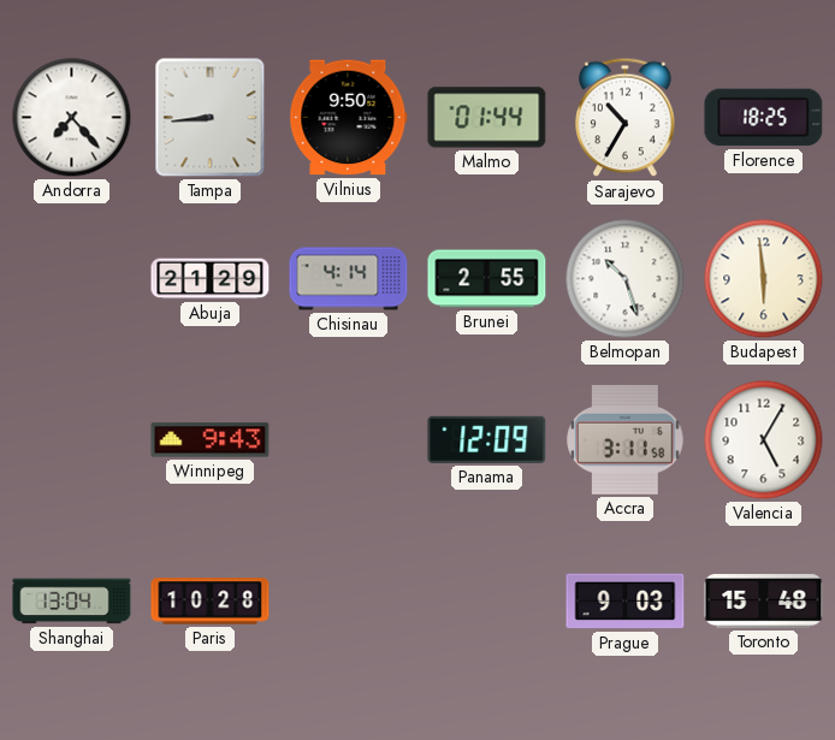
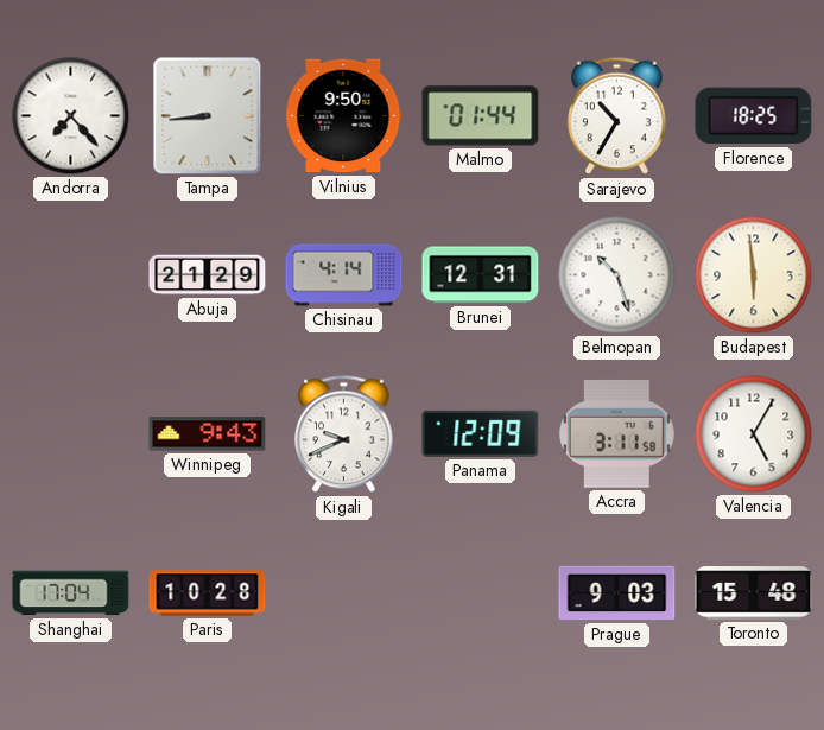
Brunei: 2:55 -> 12:31
Kigali: none -> 9:41
Shanghai: 13:04 -> 17:04
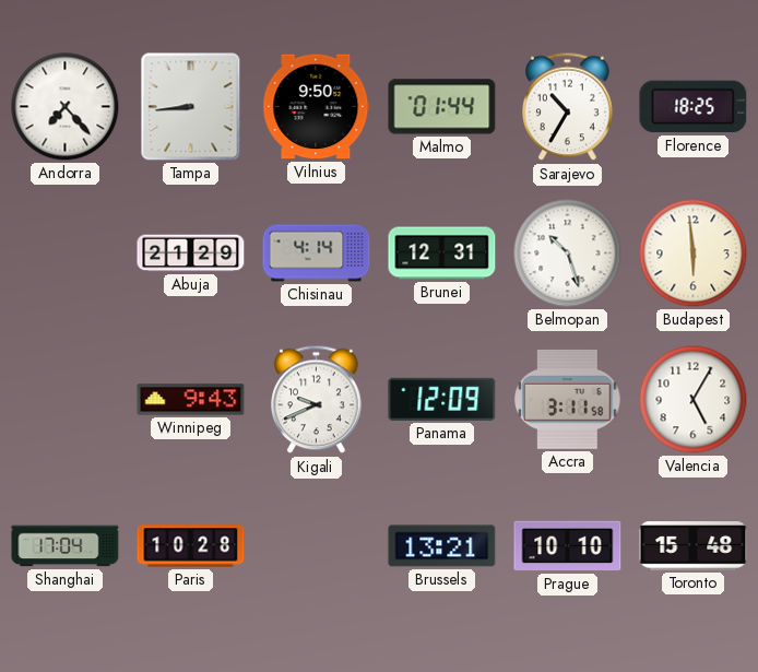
Brussels: none -> 13:21
Prague: 9:03 -> 10:10
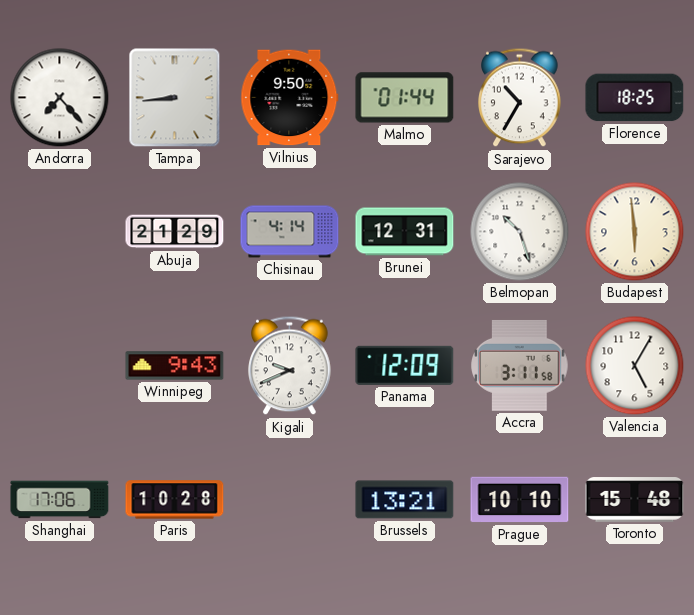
Shanghai: 17:04 -> 17:06
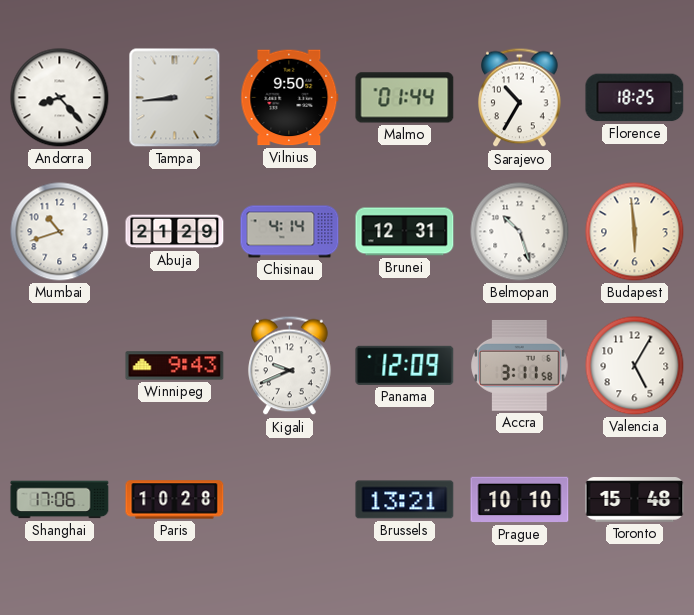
Andorra: 7:23 -> 8:23
Mumbai: none -> 10:42
